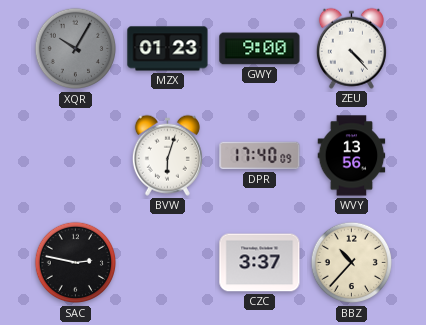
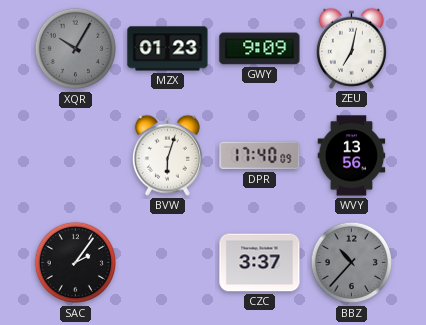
GWY: 9:00 -> 9:09
ZEU: 4:23 -> 7:02
SAC: 2:47 -> 2:06
BBZ dial: cream -> grey
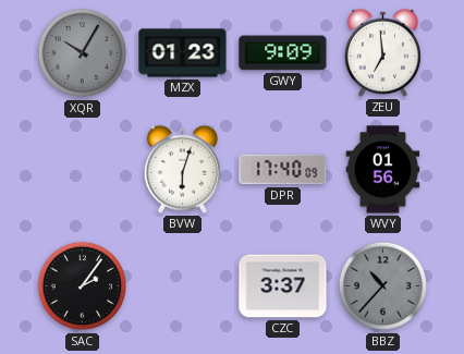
ZEU: 7:02 -> 6:59
WVY: 13:56 -> 01:56
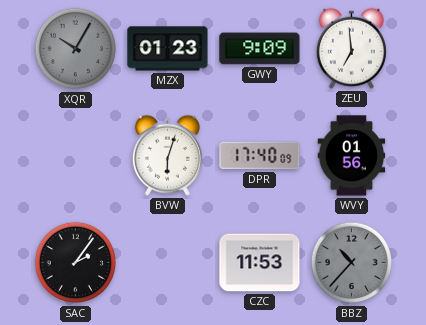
CZC: 3:37 -> 11:53
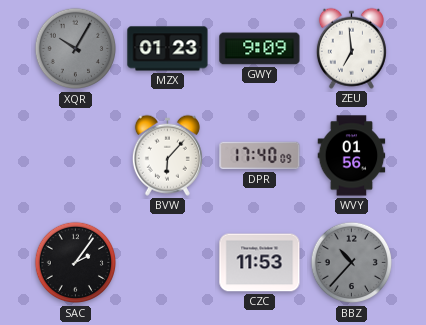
BVW: 6:03 -> 6:07
